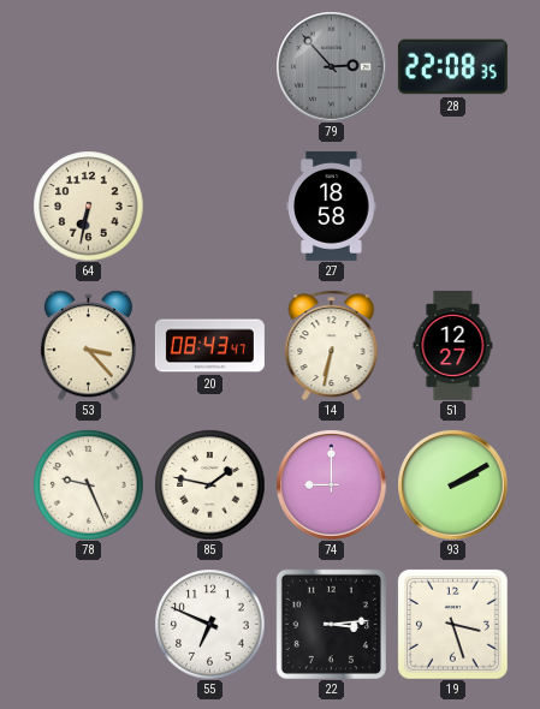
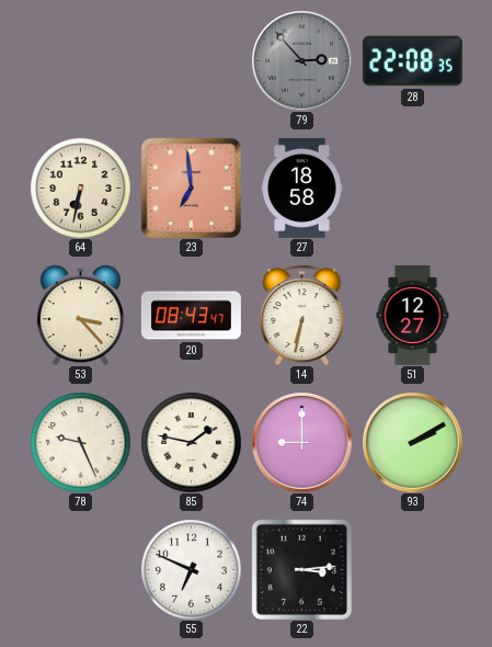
23: none -> 6:59
19: 3:27 -> none
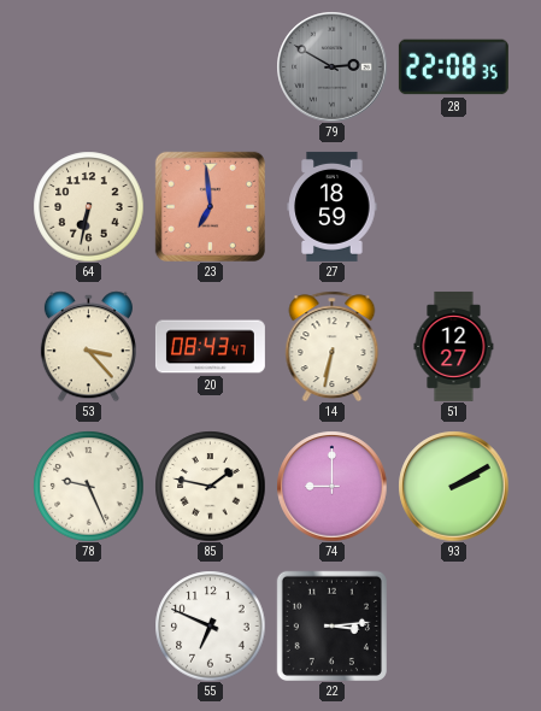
79: 2:53 -> 2:50
27: 18:58 -> 18:59
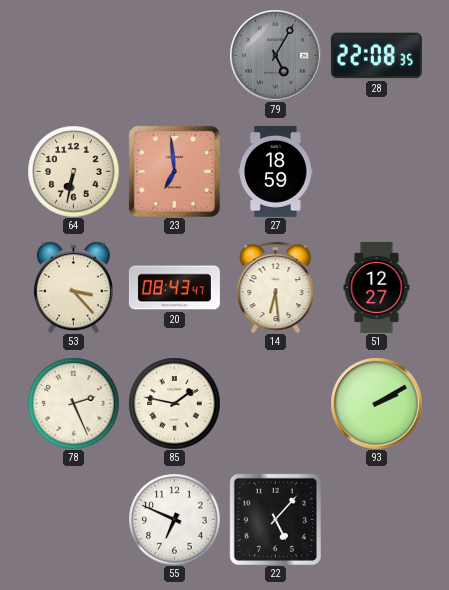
79: 2:50 -> 5:05
14: 6:32 -> 6:29
78: 9:26 -> 2:26
74: 9:00 -> none
22: 3:14 -> 5:07
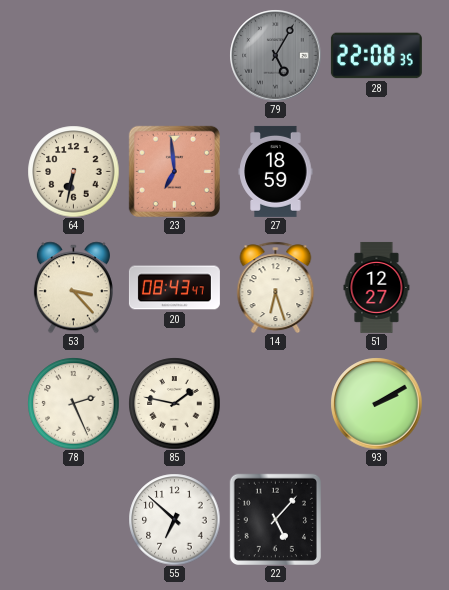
14: 6:29 -> 6:27
55: 6:49 -> 6:52
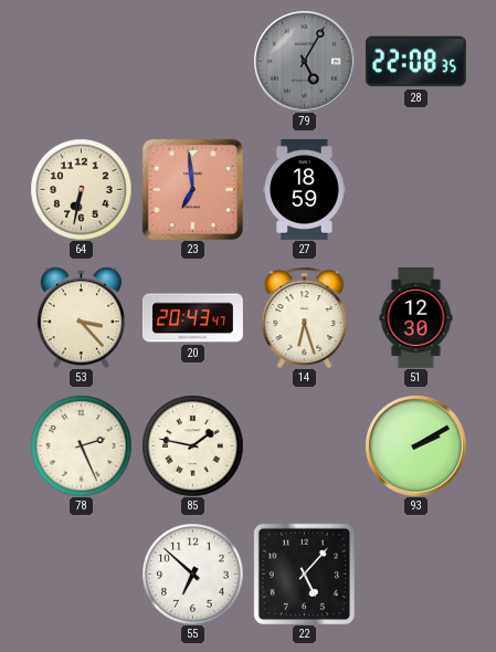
20: 08:43 -> 20:43
51: 12:27 -> 12:30
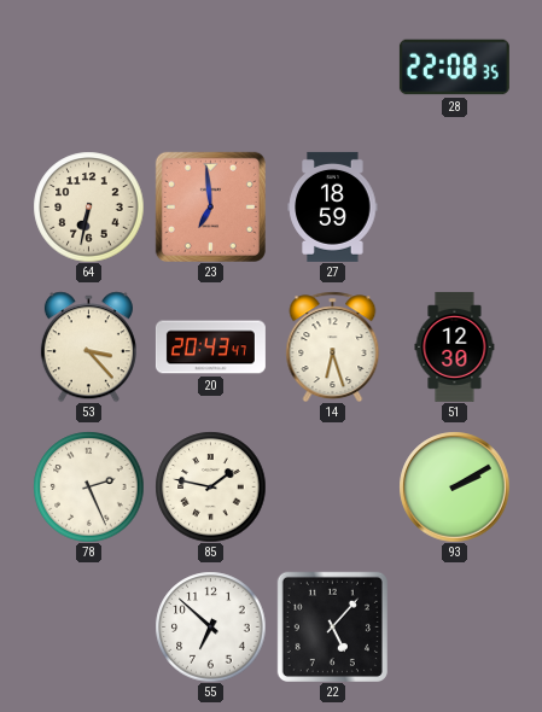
79: 5:05 -> none
